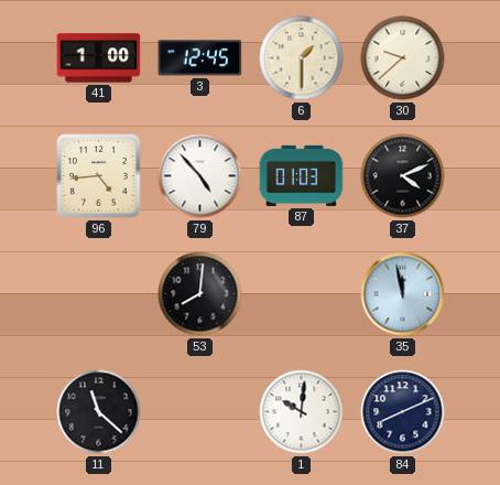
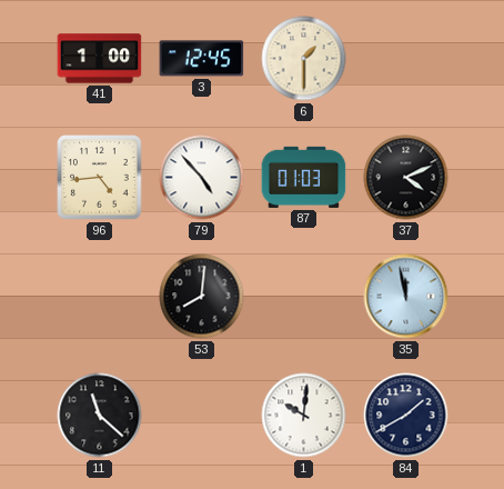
30: 9:38 -> none
84: 8:11 -> 1:40
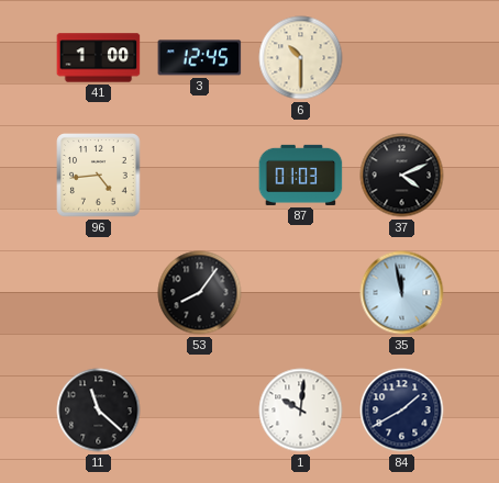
6: 1:30 -> 10:30
79: 4:53 -> none
53: 8:01 -> 8:06
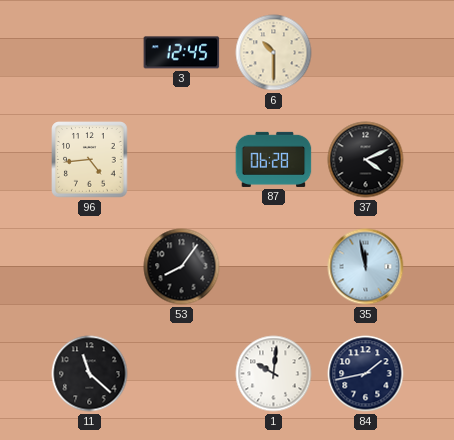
41: 1:00 -> none
87: 01:03 -> 06:28
84: 1:40 -> 1:43
